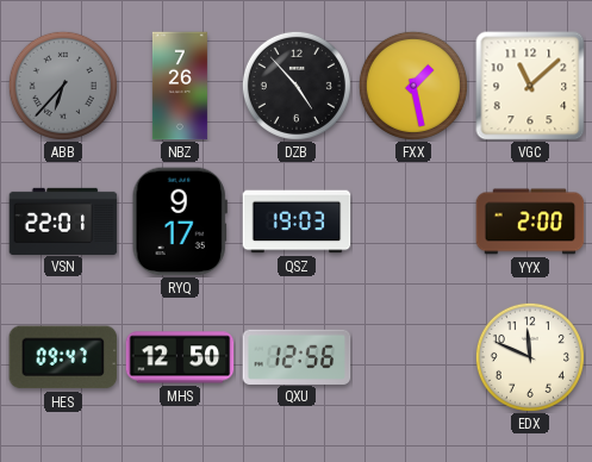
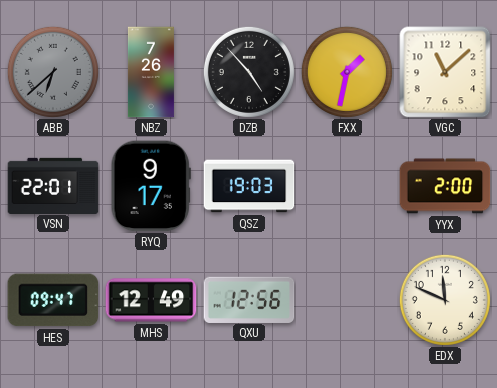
ABB: 6:37 -> 6:38
FXX: 1:28 -> 1:32
MHS: 12:50 -> 12:49
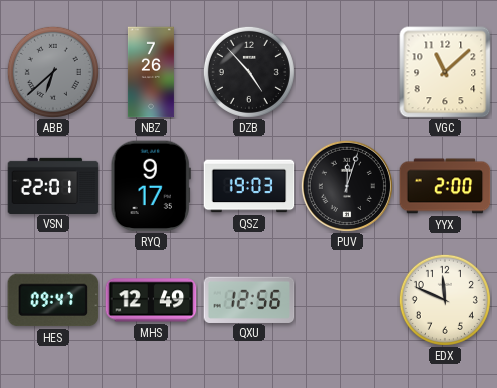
FXX: 1:32 -> none
PUV: none -> 12:03
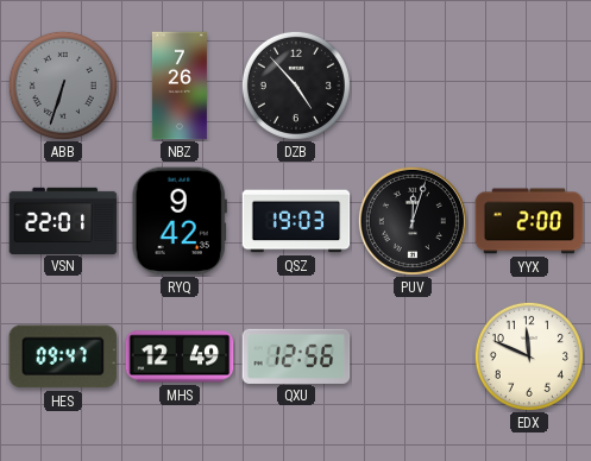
ABB: 6:38 -> 6:33
VGC: 11:08 -> none
RYQ: 9:17 -> 9:42
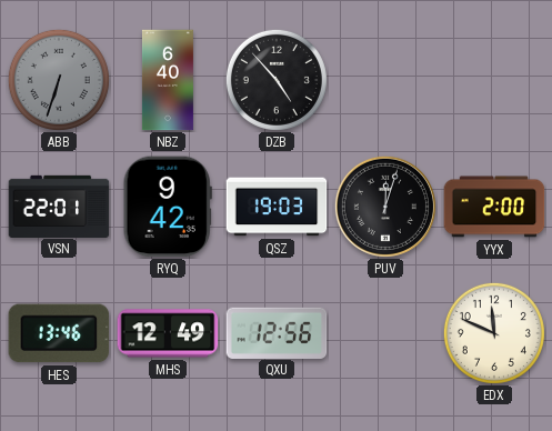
NBZ: 7:26 -> 6:40
HES: 09:47 -> 13:46
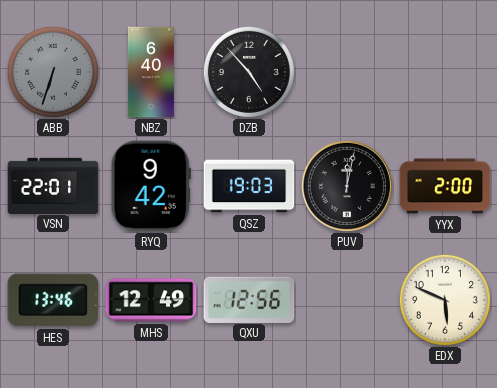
PUV: 12:03 -> 12:02
EDX: 11:49 -> 5:49
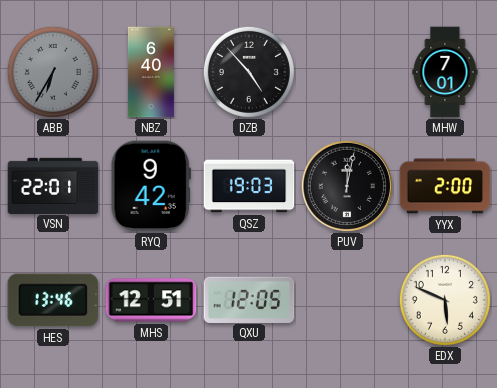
ABB: 6:33 -> 6:35
MHW: none -> 7:01
MHS: 12:49 -> 12:51
QXU: 12:56 -> 12:05
